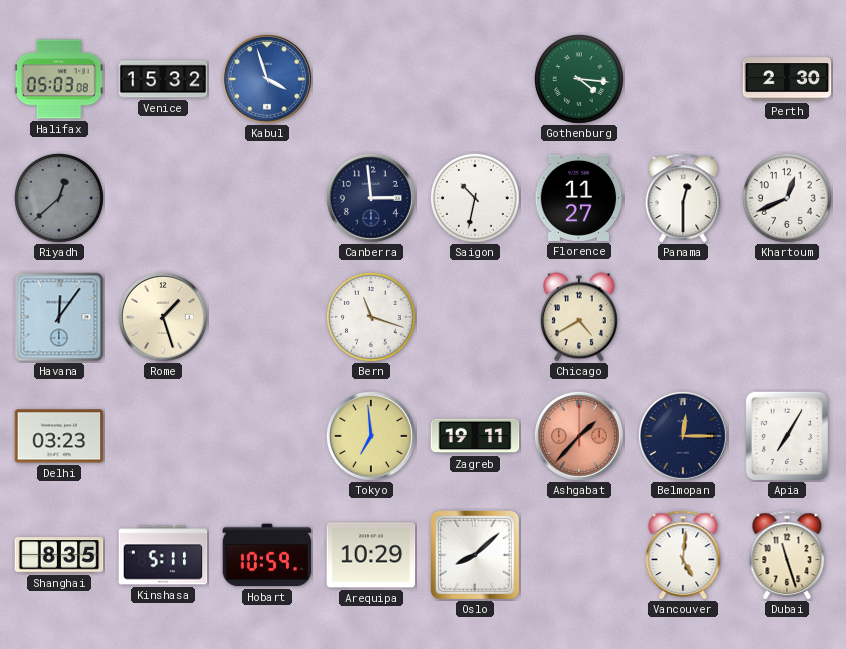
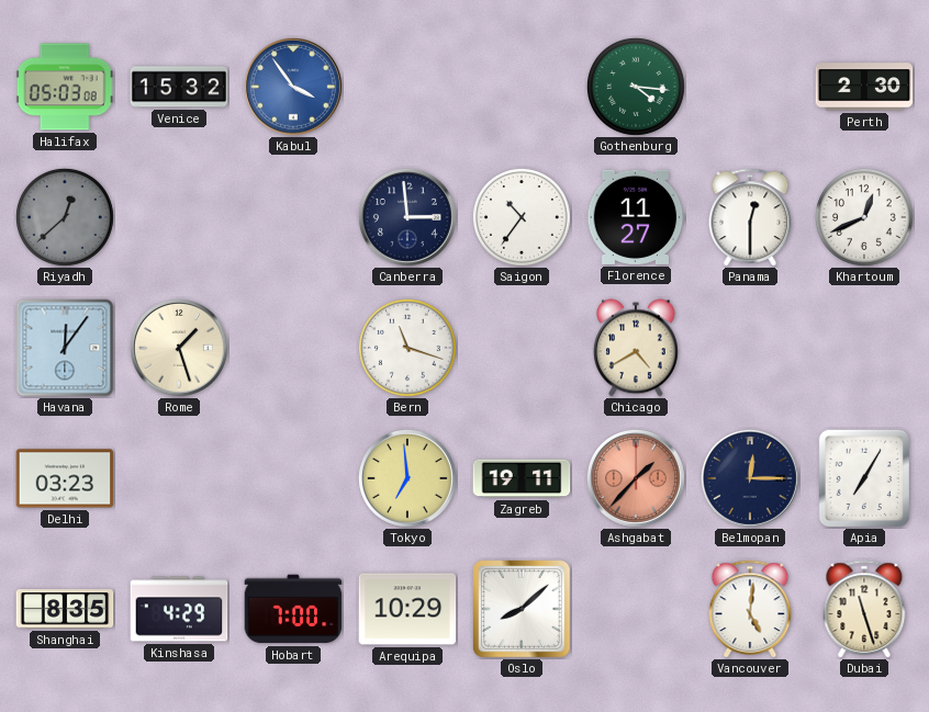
Kabul: 3:57 -> 3:54
Saigon: 10:32 -> 10:36
Kinshasa: 5:11 -> 4:29
Hobart: 10:59 -> 7:00
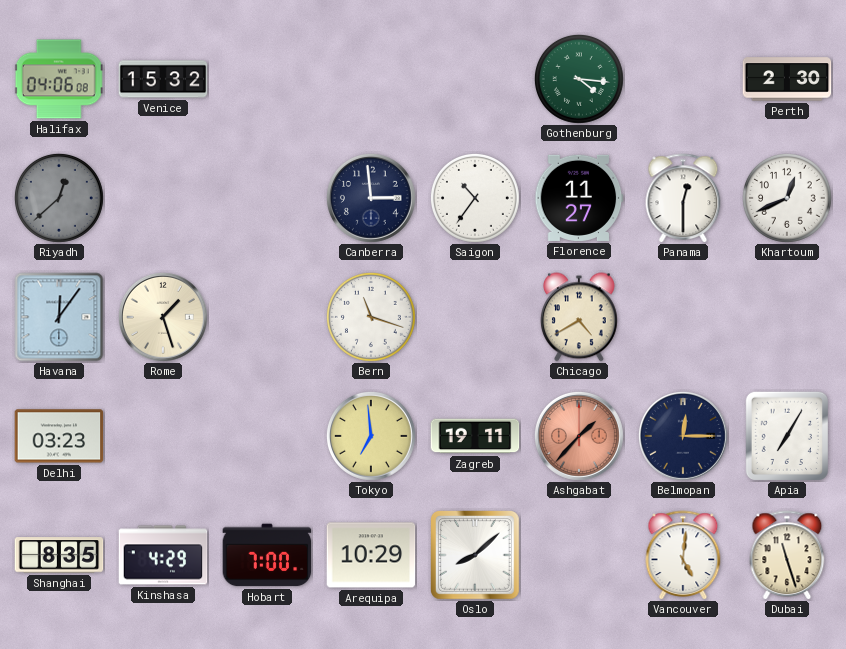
Halifax: 05:03 -> 04:06
Kabul: 3:54 -> none
